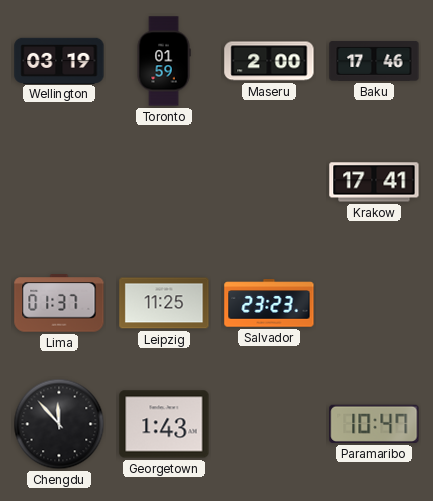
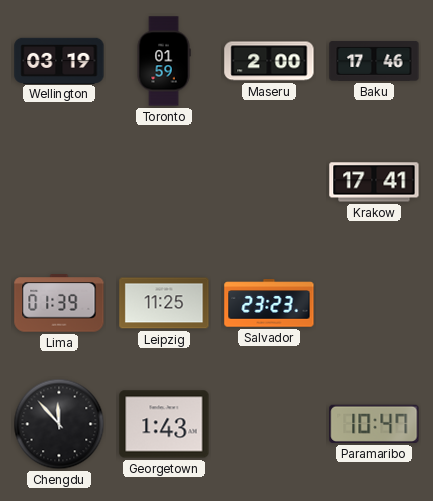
Lima: 01:37 -> 01:39
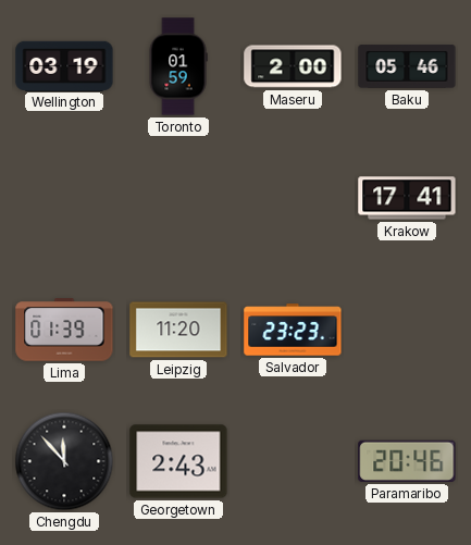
Baku: 17:46 -> 05:46
Leipzig: 11:25 -> 11:20
Georgetown: 1:43 -> 2:43
Paramaribo: 10:47 -> 20:46
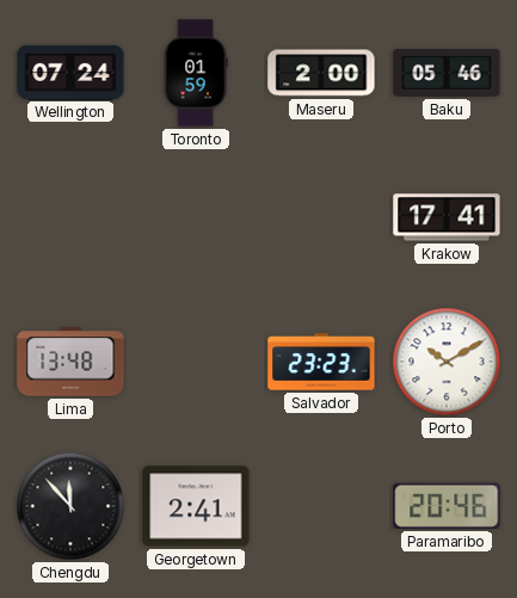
Wellington: 03:19 -> 07:24
Lima: 01:39 -> 13:48
Leipzig: 11:20 -> none
Porto: none -> 10:10
Georgetown: 2:43 -> 2:41
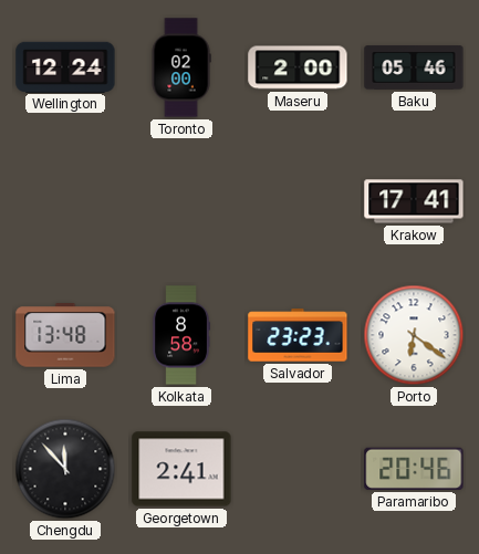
Wellington: 07:24 -> 12:24
Toronto: 01:59 -> 02:00
Kolkata: none -> 8:58
Porto: 10:10 -> 6:21
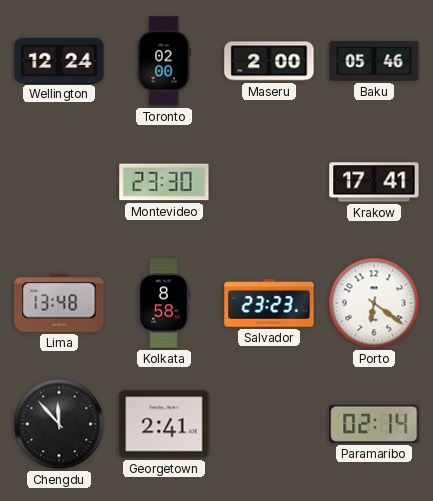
Montevideo: none -> 23:30
Paramaribo: 20:46 -> 02:14
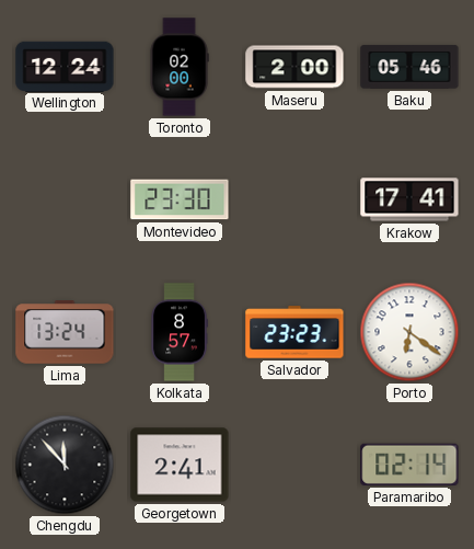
Lima: 13:48 -> 13:24
Kolkata: 8:58 -> 8:57
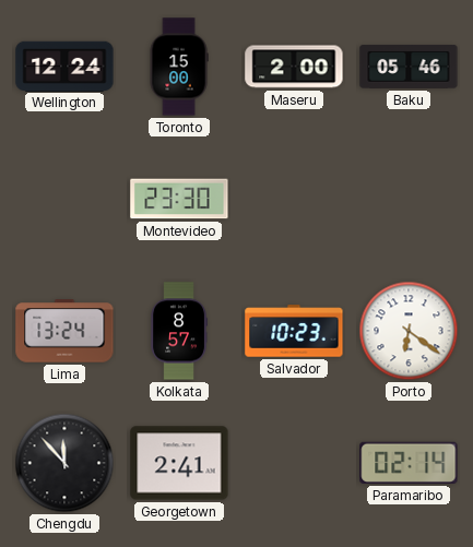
Toronto: 02:00 -> 15:00
Krakow: 17:41 -> none
Salvador: 23:23 -> 10:23
